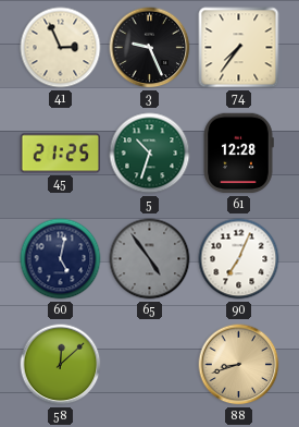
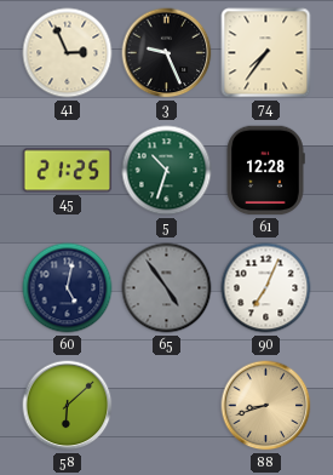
58: 12:08 -> 6:08
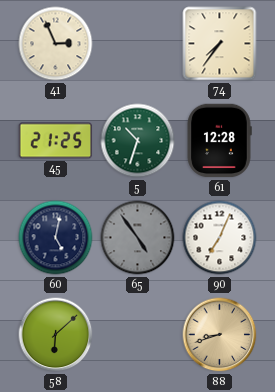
3: 9:26 -> none
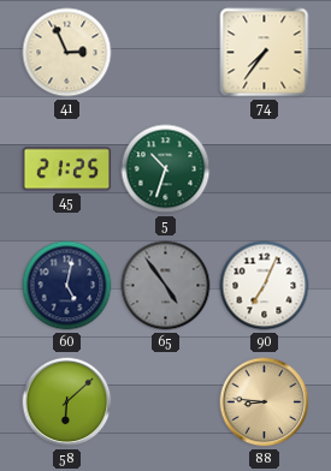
61: 12:28 -> none
88: 8:42 -> 8:46
